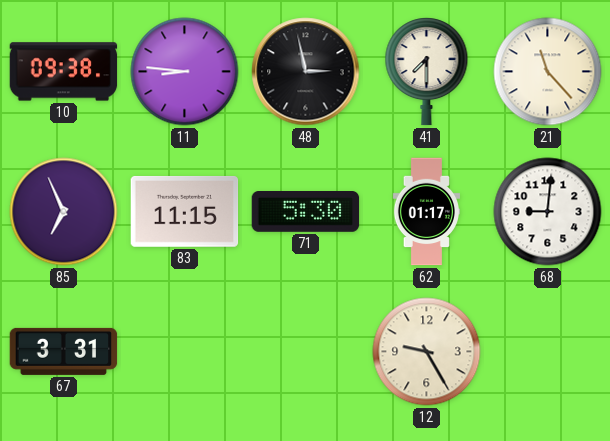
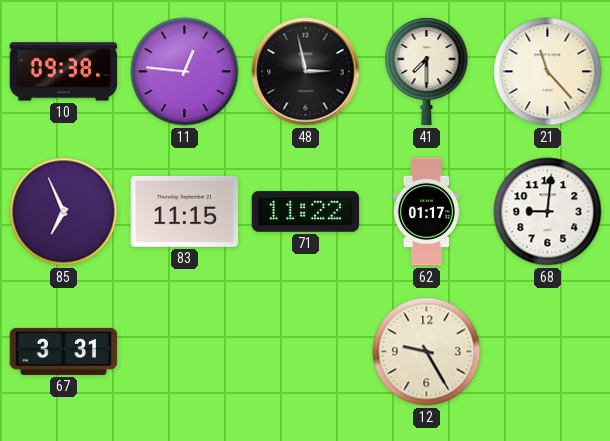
11: 8:46 -> 12:46
71: 5:30 -> 11:22
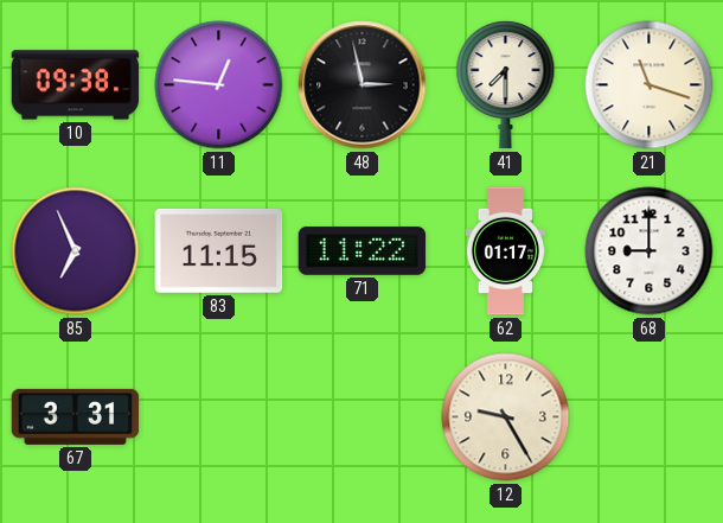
21: 11:23 -> 11:18
68: 9:01 -> 9:00
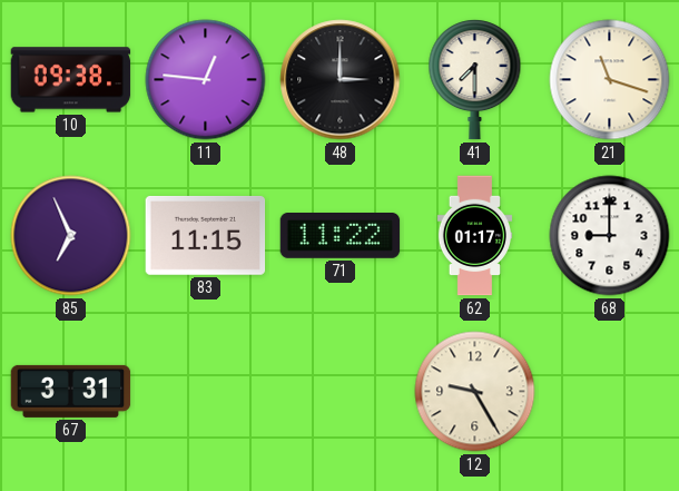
48: 2:58 -> 3:00
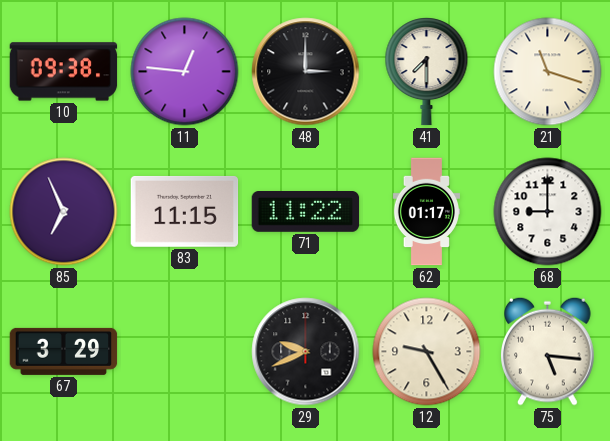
67: 3:31 -> 3:29
29: none -> 9:41
75: none -> 5:16
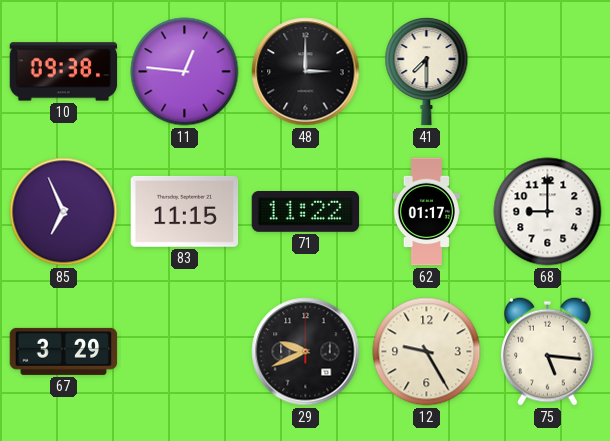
21: 11:18 -> none
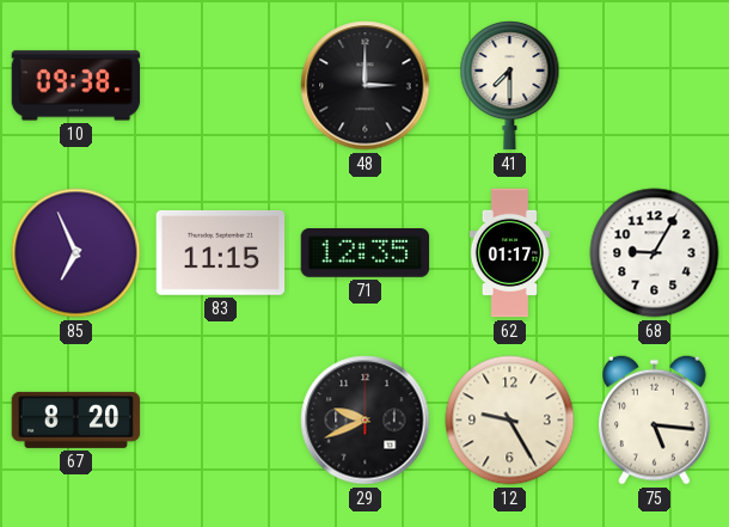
11: 12:46 -> none
71: 11:22 -> 12:35
68: 9:00 -> 9:05
67: 3:29 -> 8:20
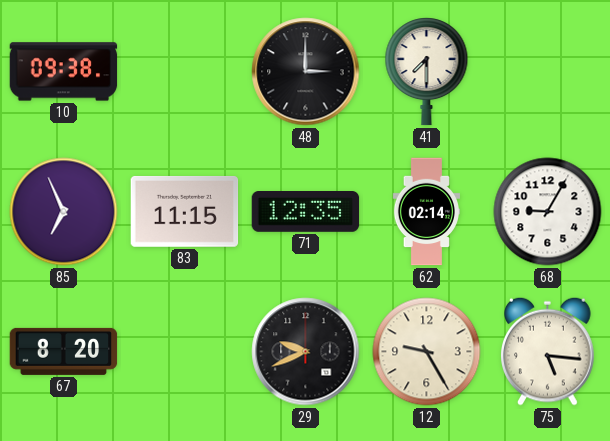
62: 01:17 -> 02:14
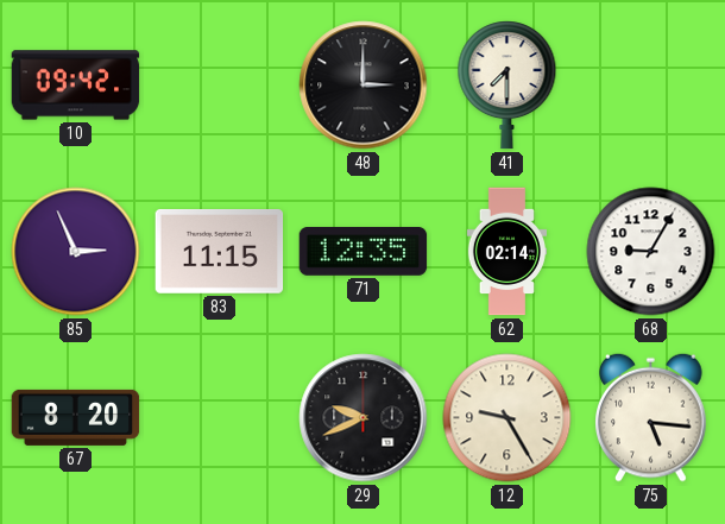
10: 09:38 -> 09:42
85: 6:56 -> 2:56
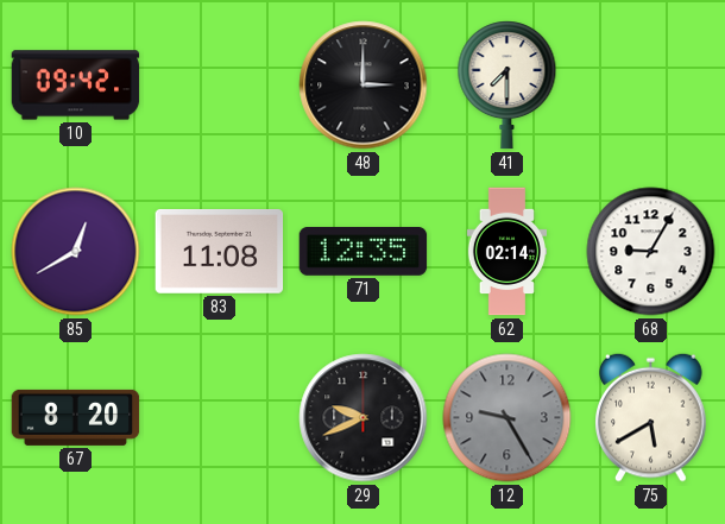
85: 2:56 -> 12:40
83: 11:15 -> 11:08
12 dial: cream -> grey
75: 5:16 -> 5:40
